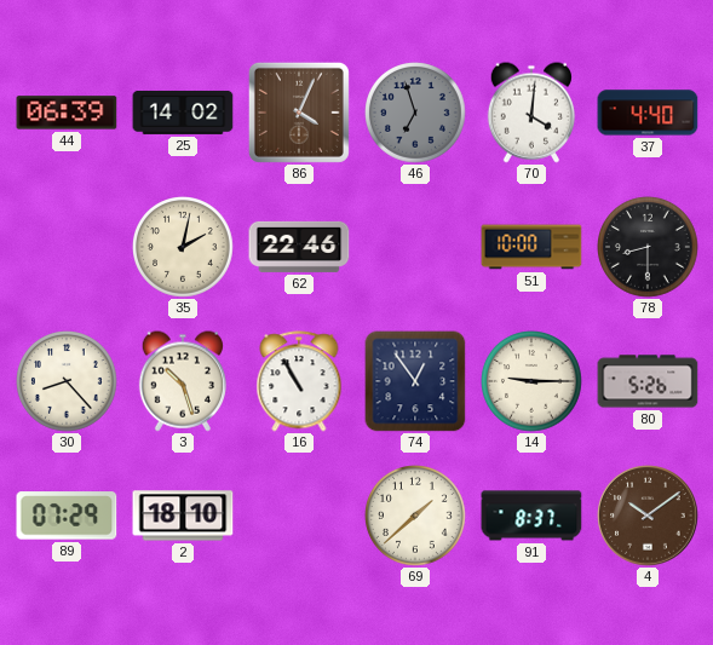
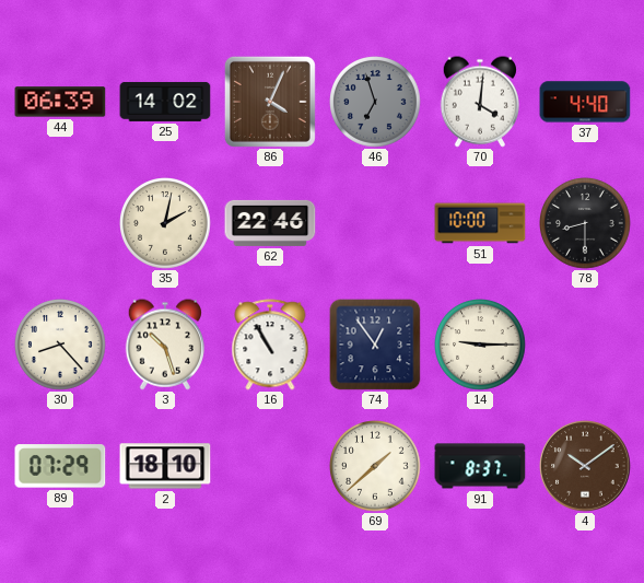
80: 5:26 -> none
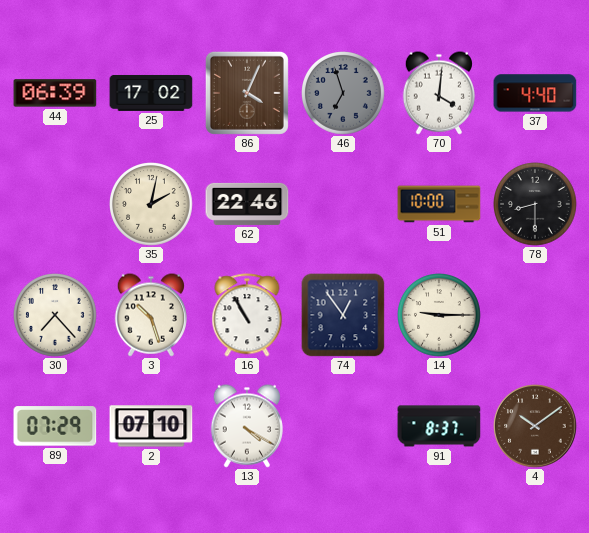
25: 14:02 -> 17:02
30: 8:23 -> 7:23
2: 18:10 -> 07:10
13: none -> 4:20
69: 1:38 -> none
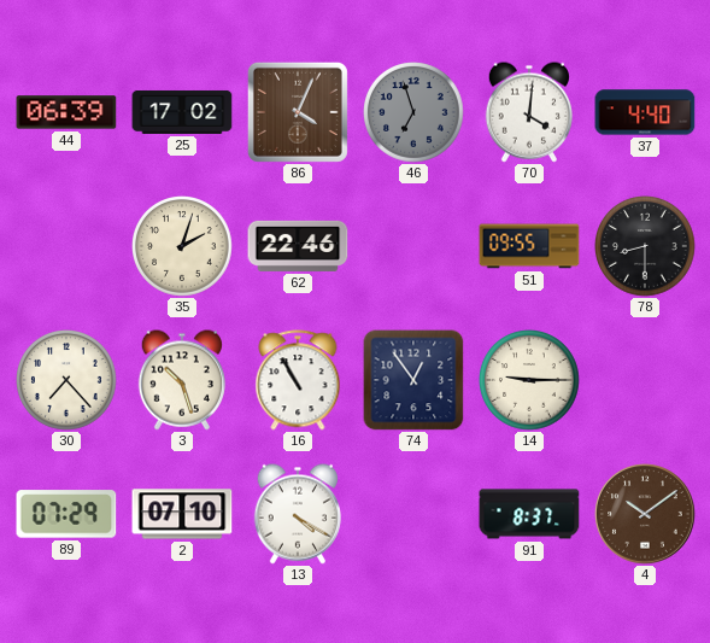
35: 2:02 -> 2:03
51: 10:00 -> 09:55
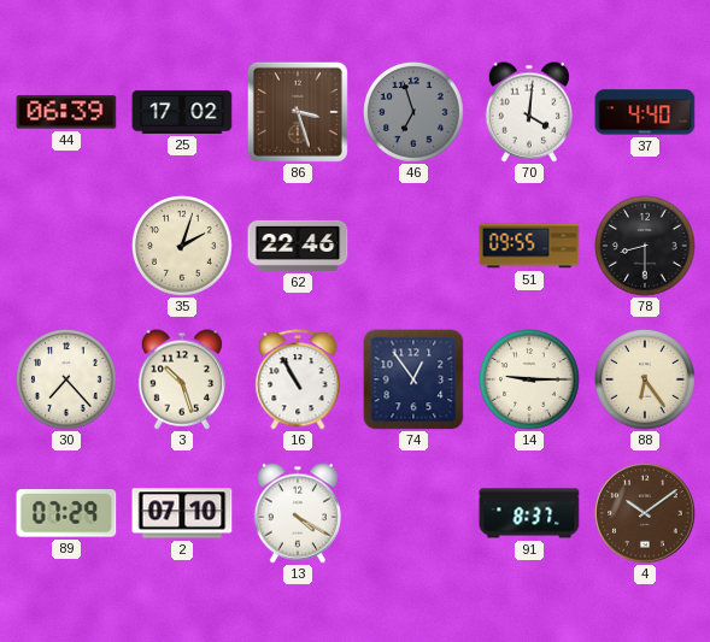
86: 4:04 -> 3:27
88: none -> 6:24
